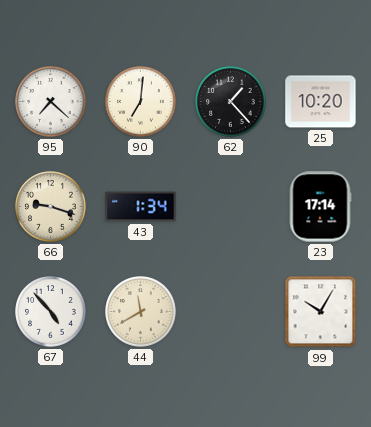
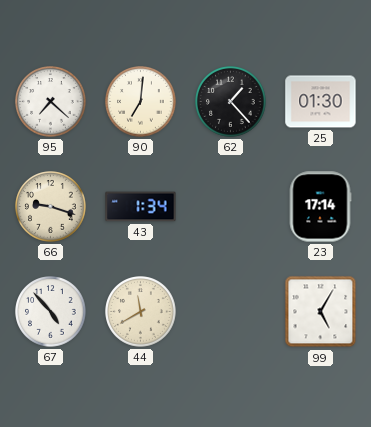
25: 10:20 -> 01:30
99: 10:05 -> 5:05
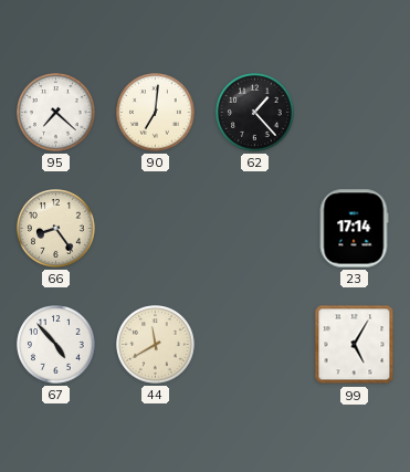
25: 01:30 -> none
66: 9:18 -> 8:24
43: 1:34 -> none
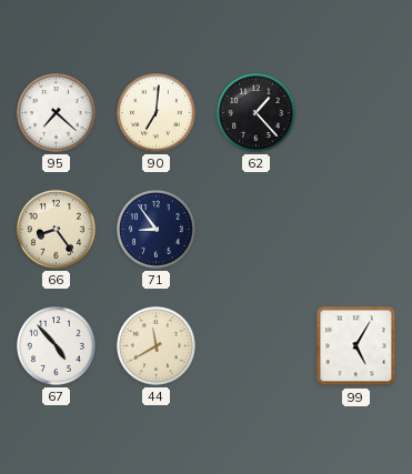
71: none -> 8:54
23: 17:14 -> none
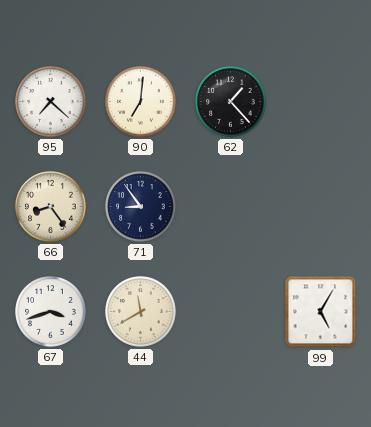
67: 4:53 -> 3:42
